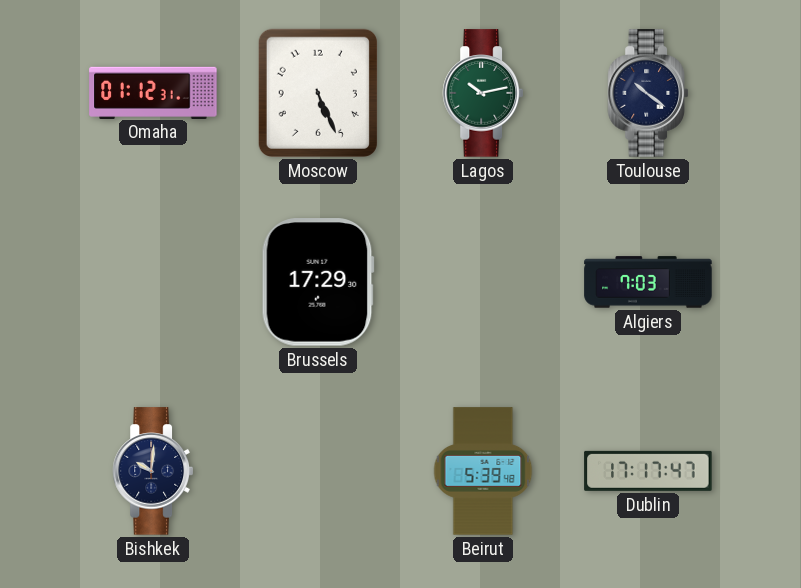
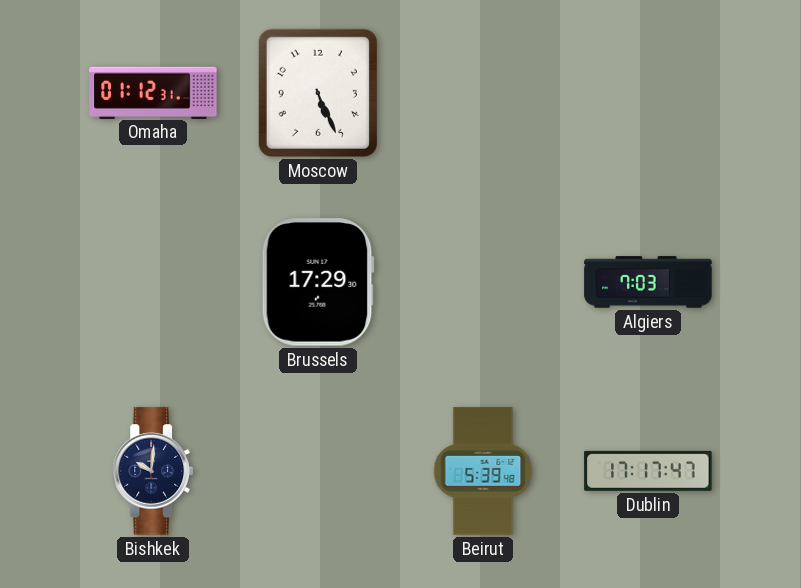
Lagos: 10:13 -> none
Toulouse: 10:21 -> none
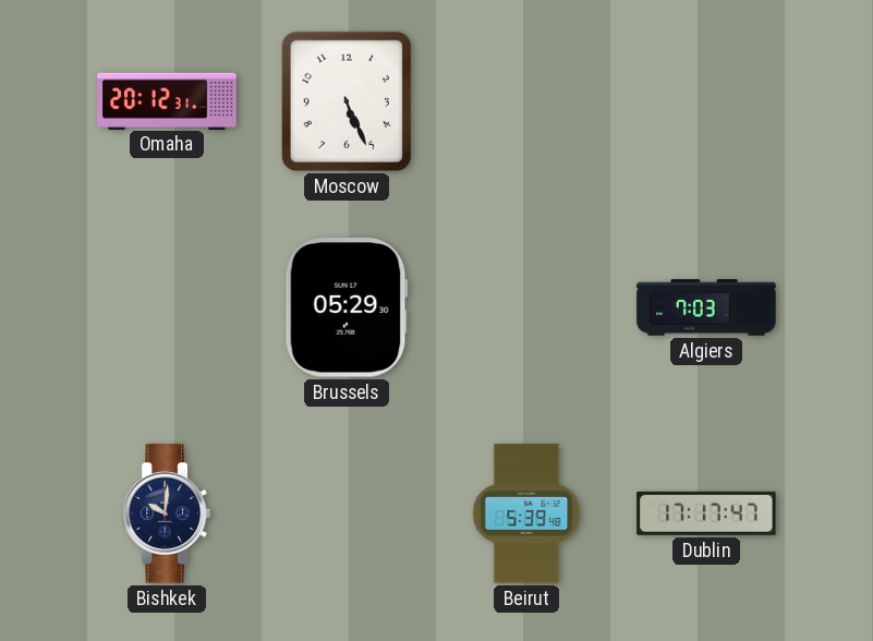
Omaha: 01:12 -> 20:12
Brussels: 17:29 -> 05:29
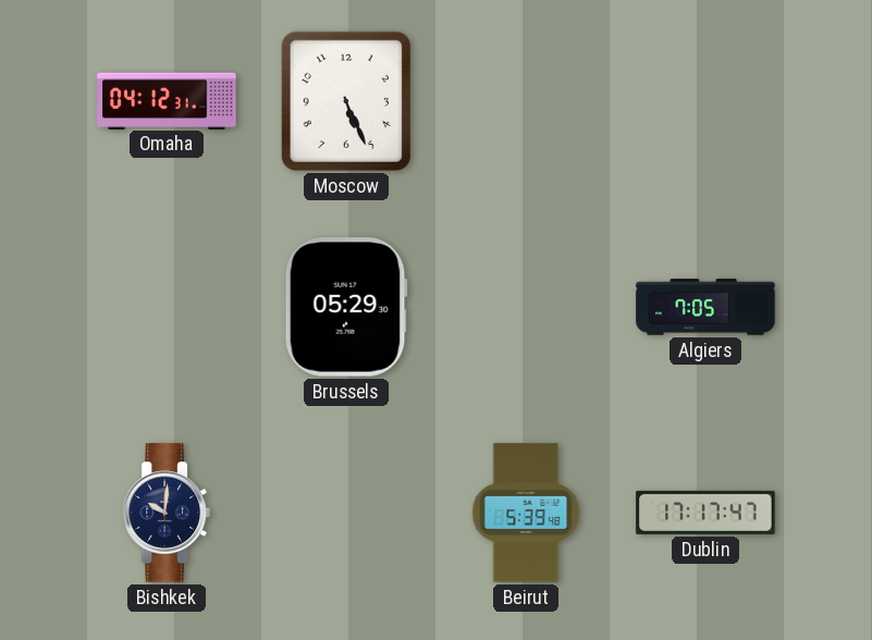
Omaha: 20:12 -> 04:12
Algiers: 7:03 -> 7:05
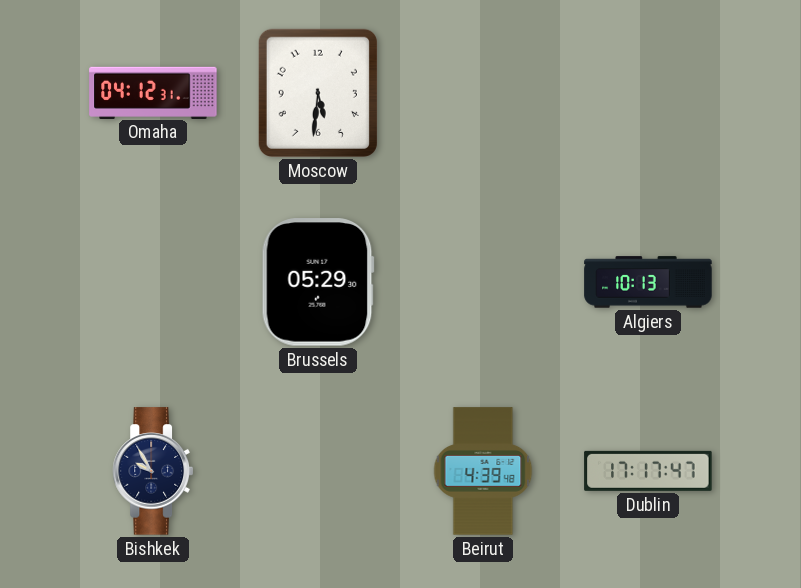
Moscow: 5:26 -> 5:31
Algiers: 7:05 -> 10:13
Bishkek: 10:01 -> 9:55
Beirut: 5:39 -> 4:39
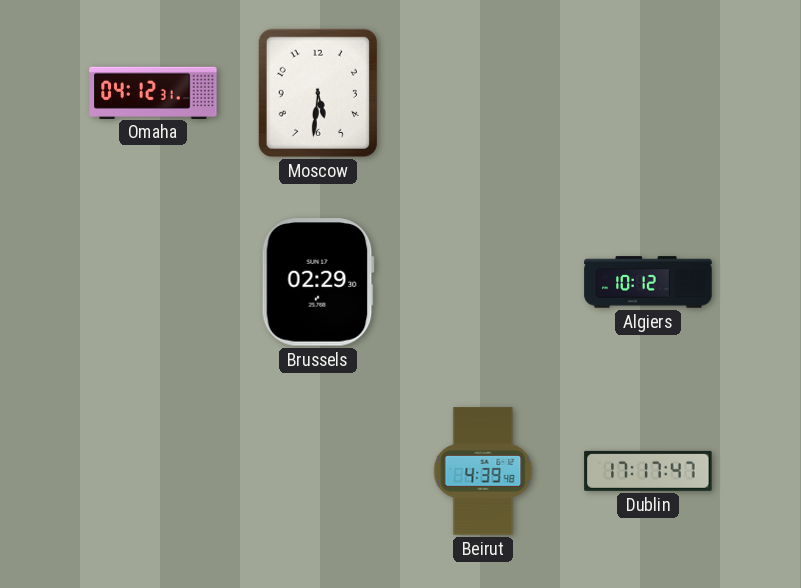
Brussels: 05:29 -> 02:29
Algiers: 10:13 -> 10:12
Bishkek: 9:55 -> none
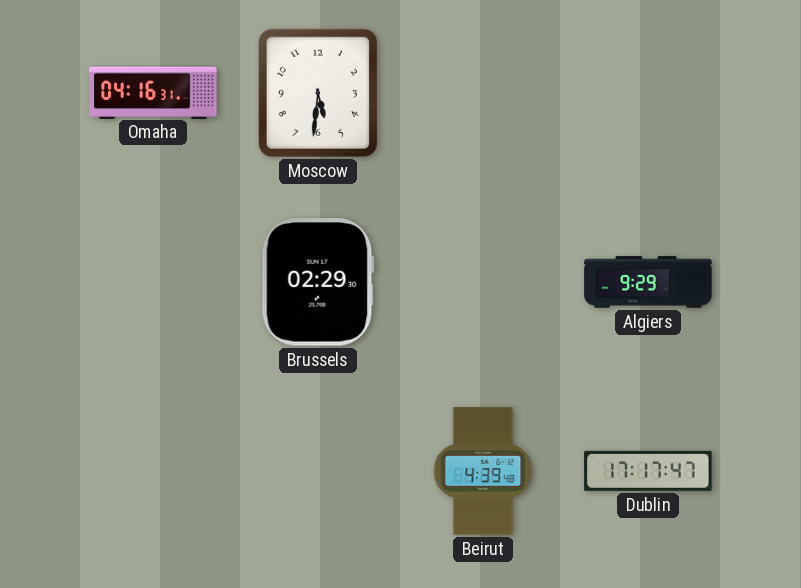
Omaha: 04:12 -> 04:16
Algiers: 10:12 -> 9:29
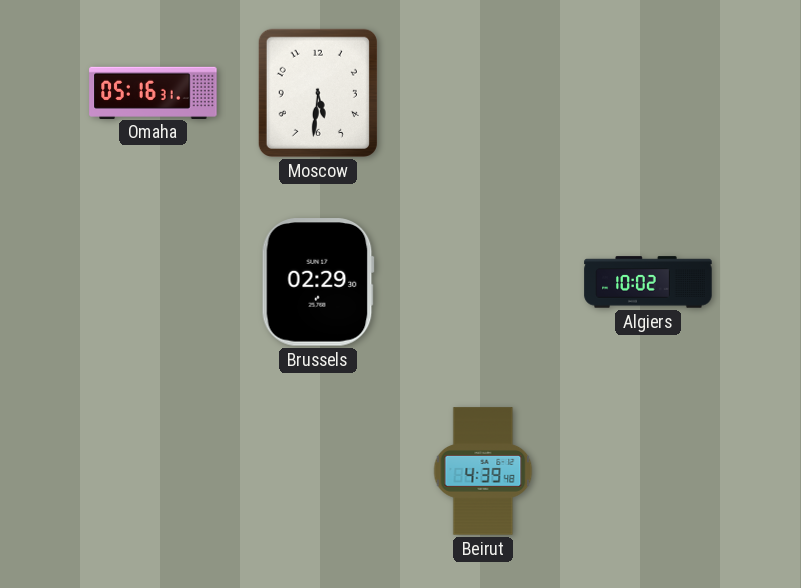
Omaha: 04:16 -> 05:16
Algiers: 9:29 -> 10:02
Dublin: 17:17 -> none
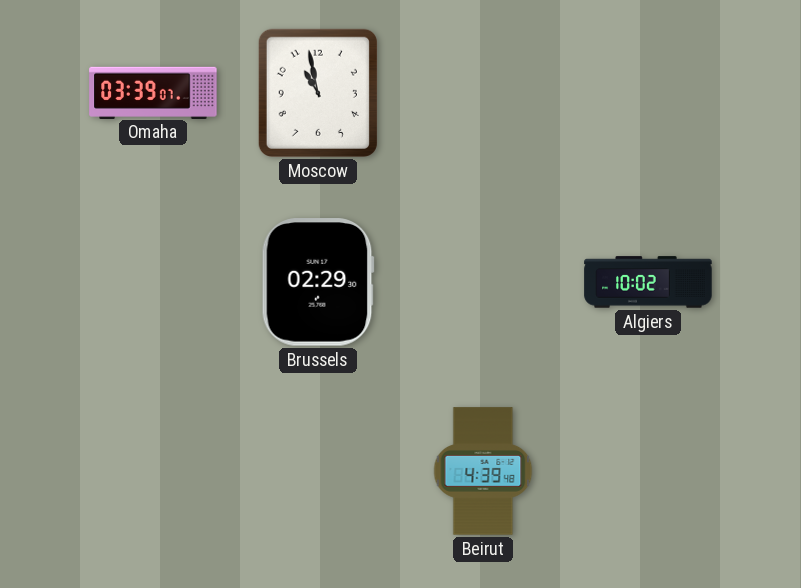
Omaha: 05:16 -> 03:39
Moscow: 5:31 -> 10:58
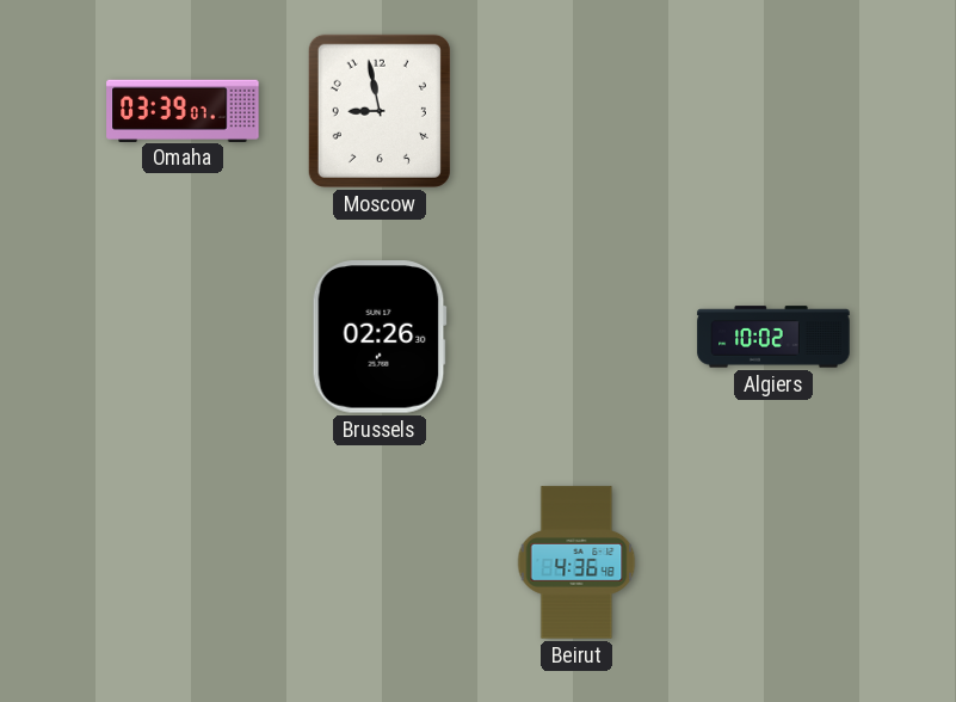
Moscow: 10:58 -> 8:58
Brussels: 02:29 -> 02:26
Beirut: 4:39 -> 4:36
